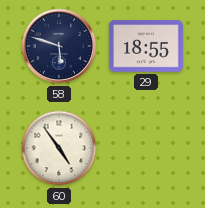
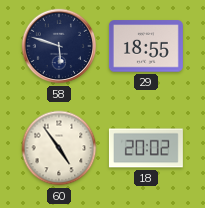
18: none -> 20:02
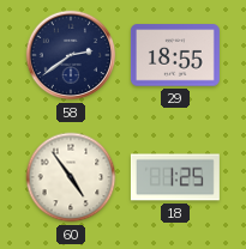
58: 5:48 -> 2:39
18: 20:02 -> 1:25
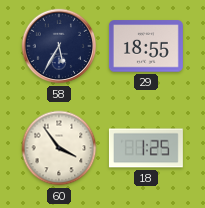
58: 2:39 -> 5:35
60: 4:54 -> 3:54
